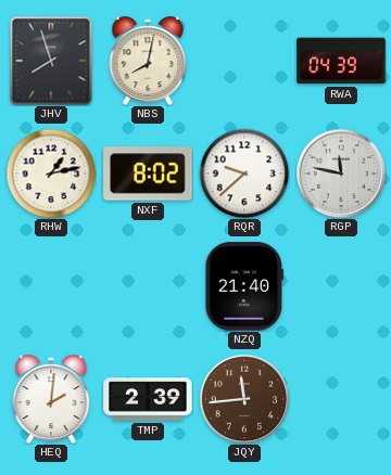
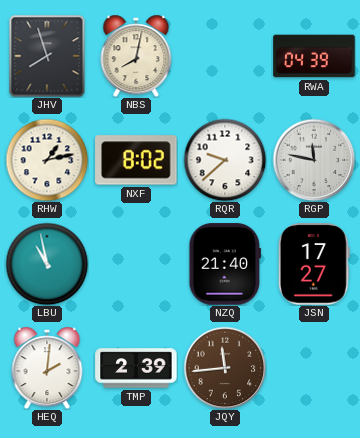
LBU: none -> 10:58
JSN: none -> 17:27
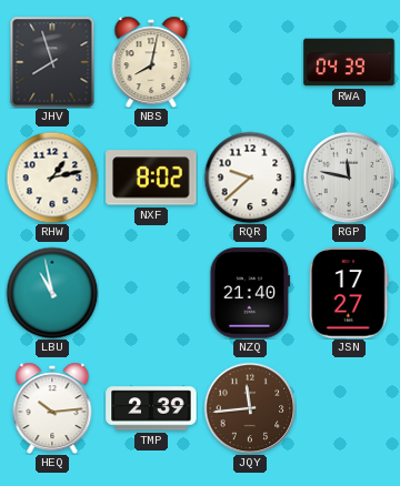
HEQ: 2:01 -> 10:14
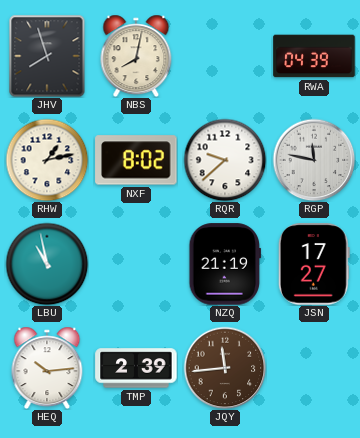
NZQ: 21:40 -> 21:19
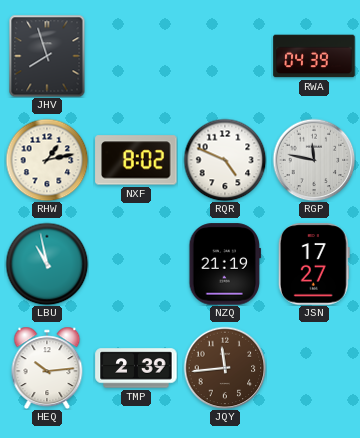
NBS: 8:02 -> none
RQR: 9:38 -> 4:49
